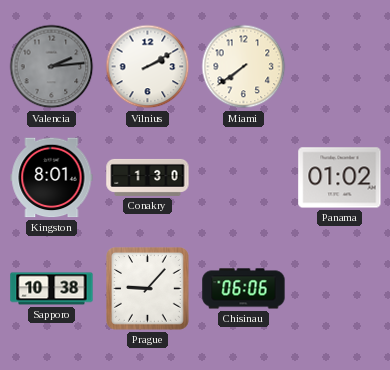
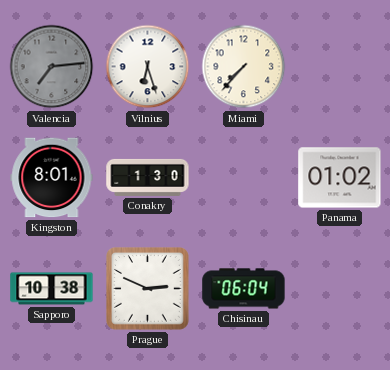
Valencia: 2:14 -> 7:14
Vilnius: 2:10 -> 6:27
Miami: 7:39 -> 7:37
Prague: 9:07 -> 2:49
Chisinau: 06:06 -> 06:04
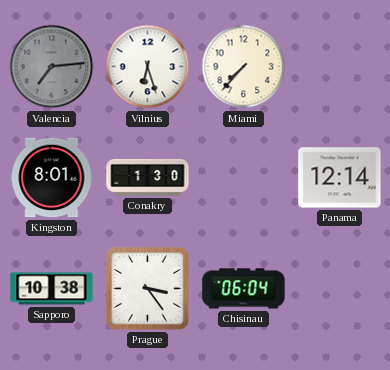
Panama: 01:02 -> 12:14
Prague: 2:49 -> 3:24
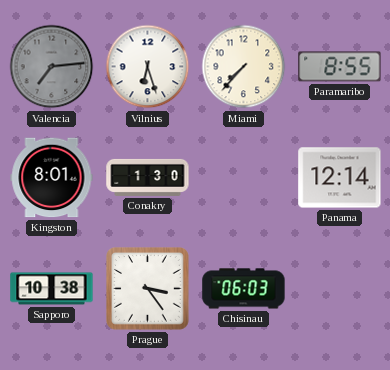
Paramaribo: none -> 8:55
Chisinau: 06:04 -> 06:03
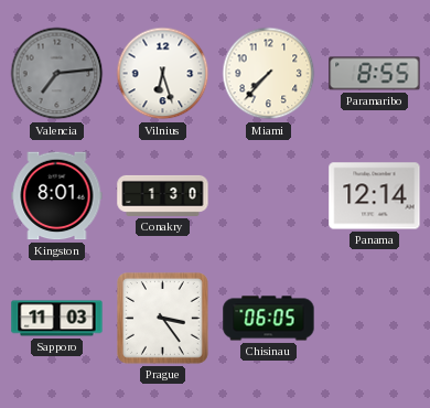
Sapporo: 10:38 -> 11:03
Chisinau: 06:03 -> 06:05
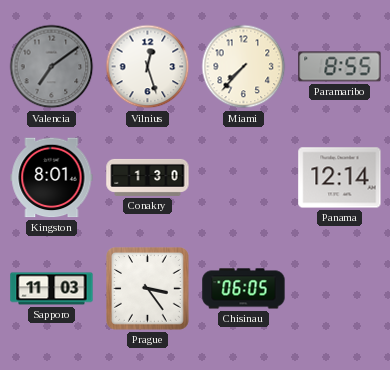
Valencia: 7:14 -> 7:09
Vilnius: 6:27 -> 12:27
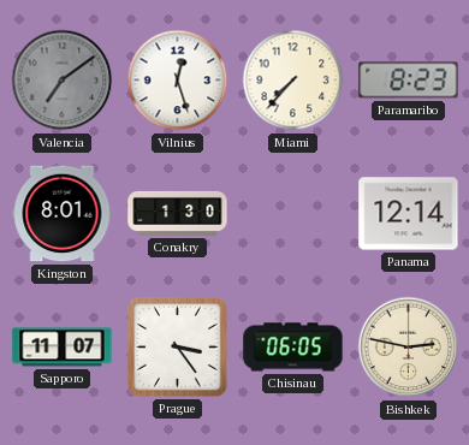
Paramaribo: 8:55 -> 8:23
Sapporo: 11:03 -> 11:07
Bishkek: none -> 2:47
